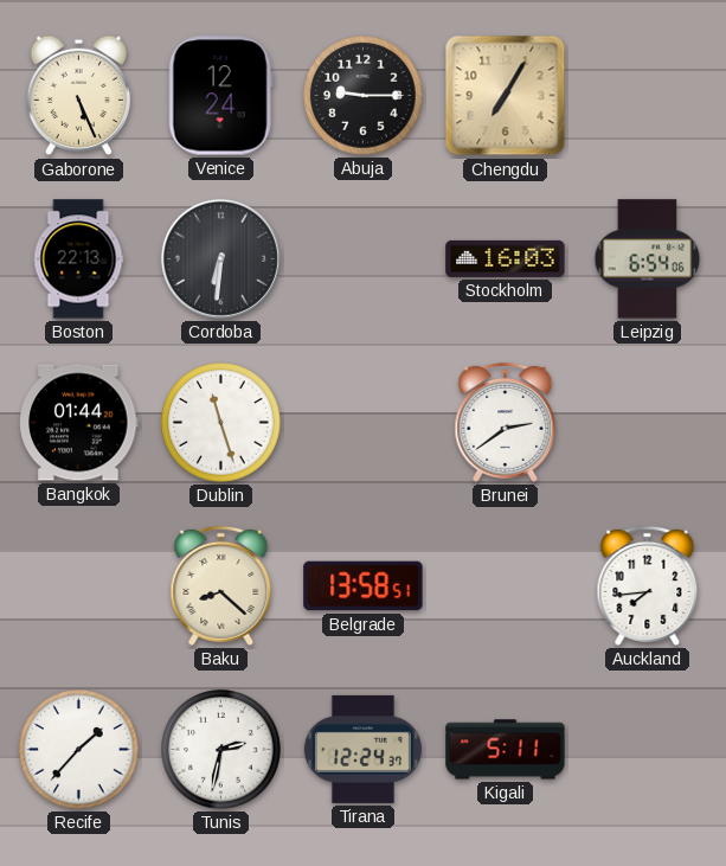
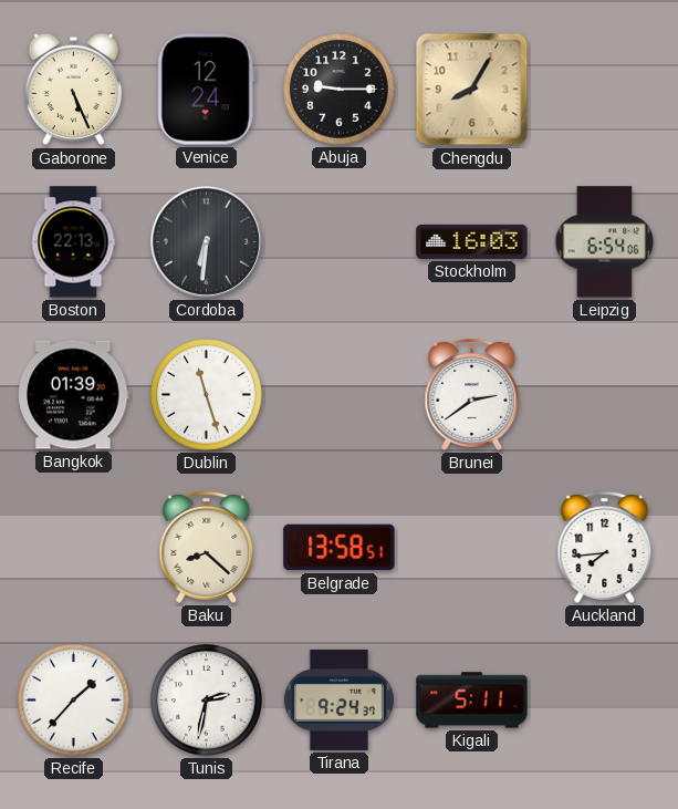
Chengdu: 7:05 -> 8:05
Bangkok: 01:44 -> 01:39
Tirana: 12:24 -> 9:24
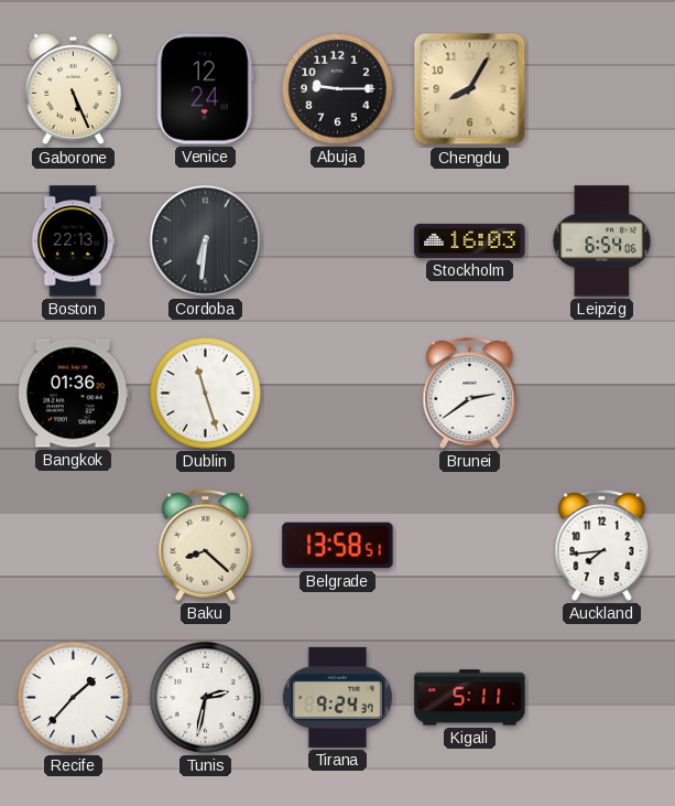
Bangkok: 01:39 -> 01:36
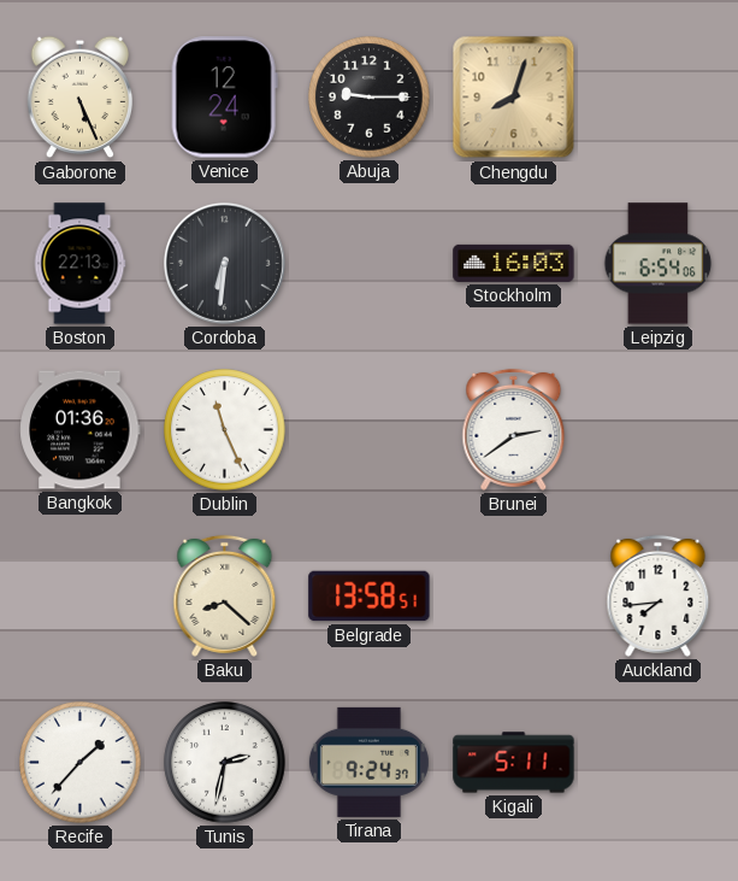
Chengdu: 8:05 -> 8:03
Dublin: 11:27 -> 11:26
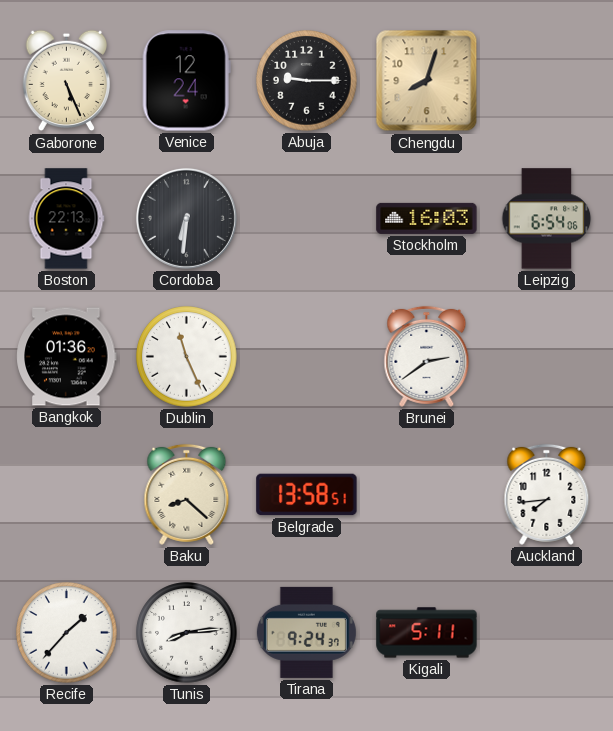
Tunis: 2:32 -> 8:14
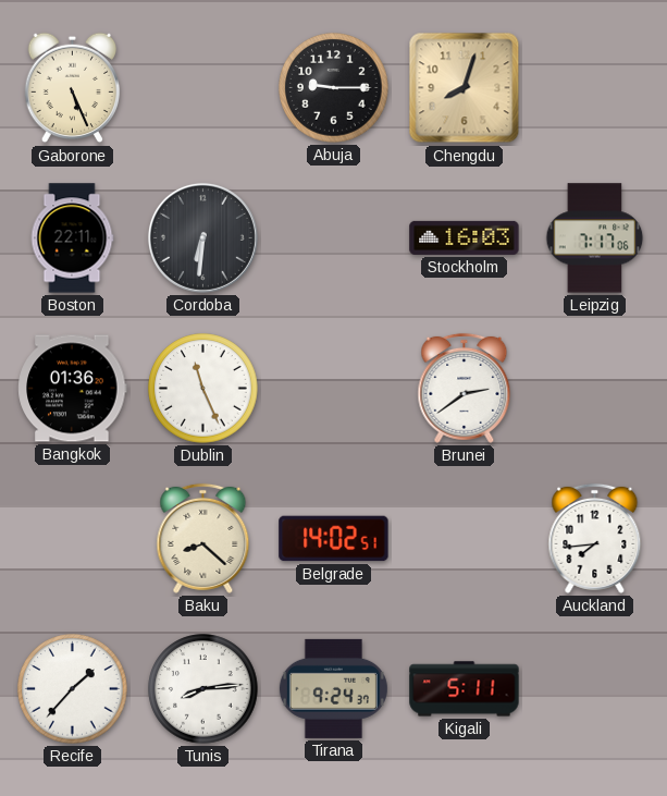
Venice: 12:24 -> none
Boston: 22:13 -> 22:11
Leipzig: 6:54 -> 7:17
Belgrade: 13:58 -> 14:02
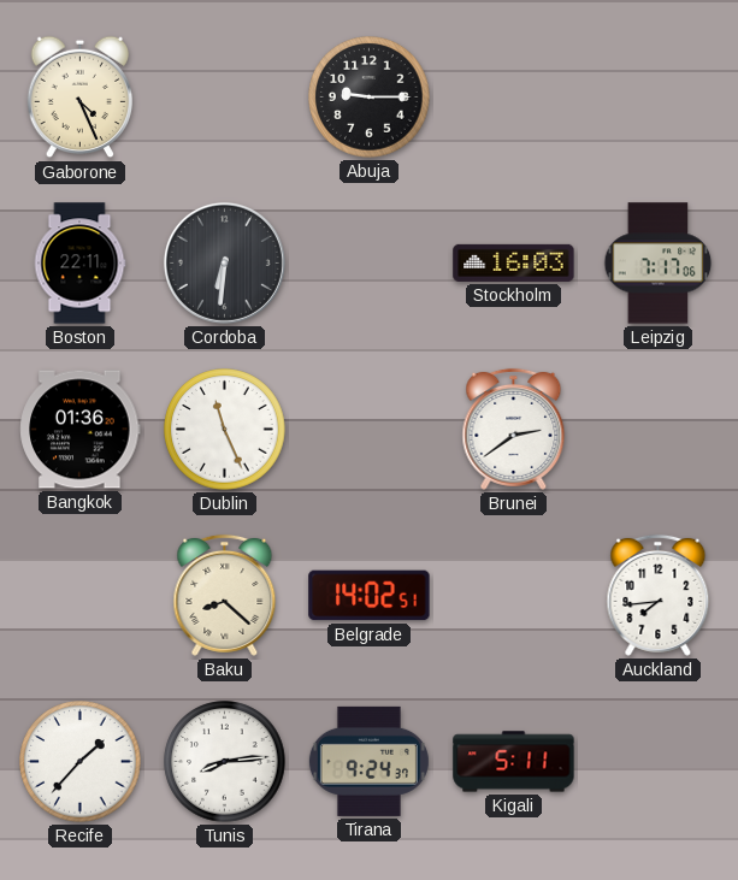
Gaborone: 5:26 -> 4:26
Chengdu: 8:03 -> none
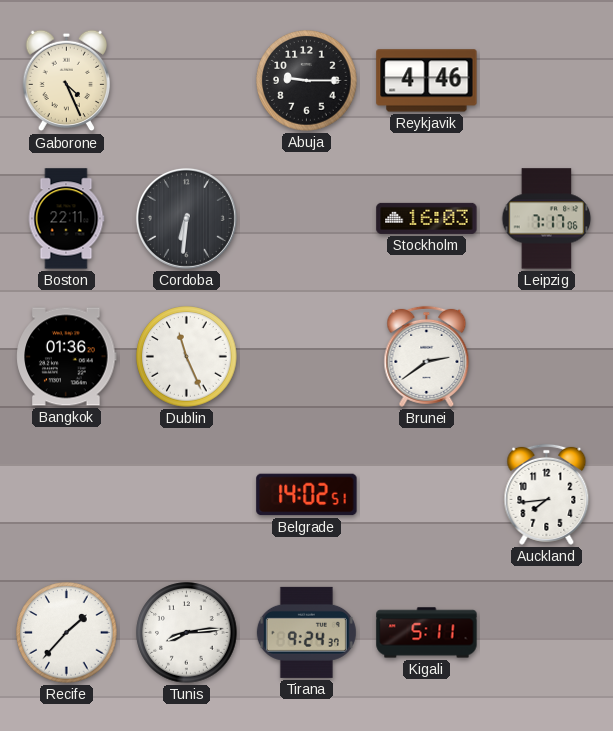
Reykjavik: none -> 4:46
Baku: 8:22 -> none
